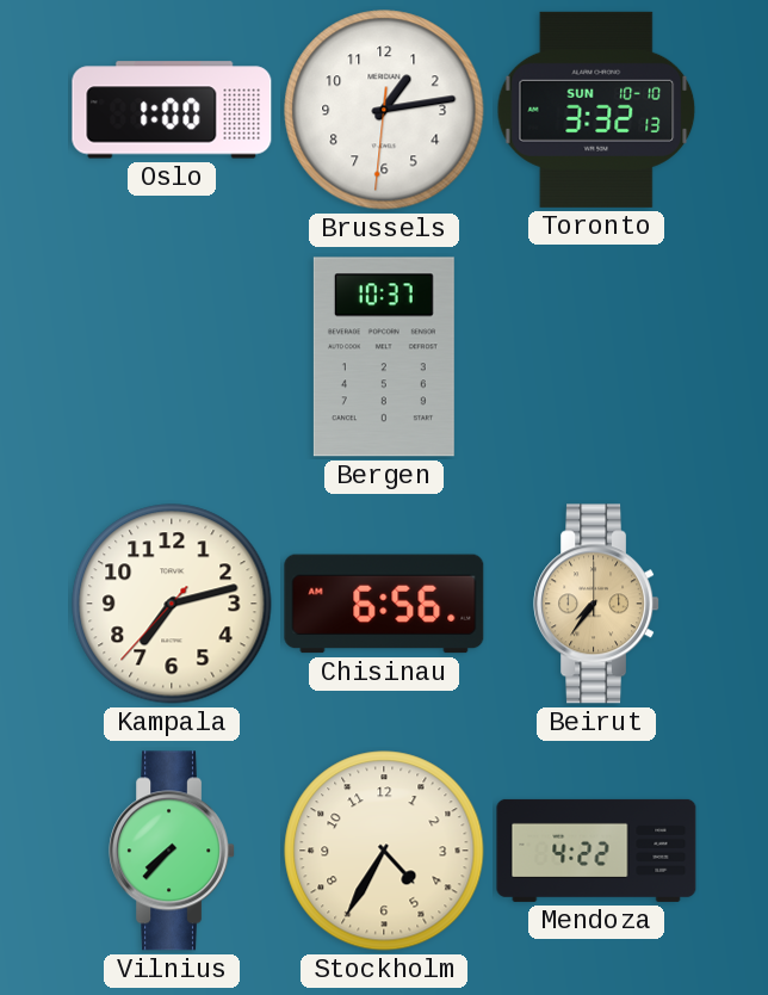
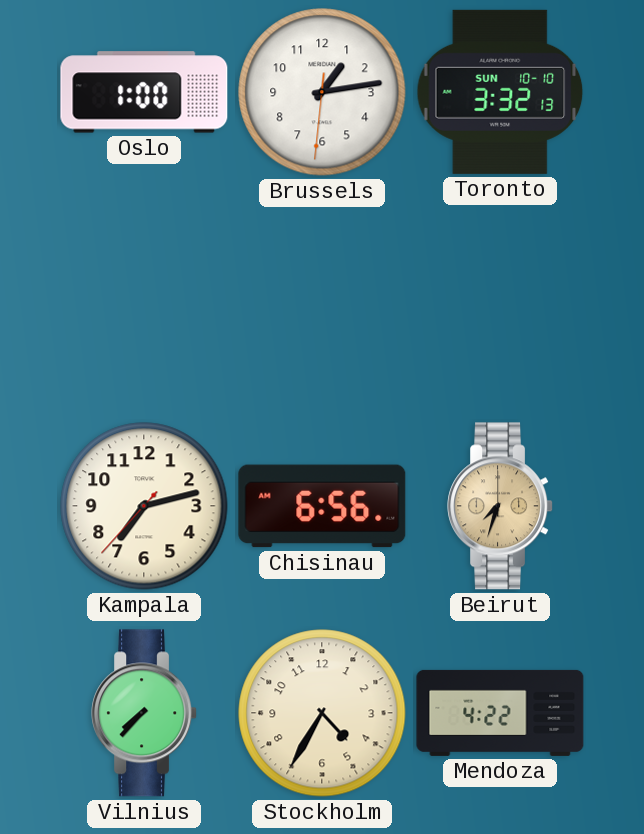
Bergen: 10:37 -> none
Beirut: 7:36 -> 7:33
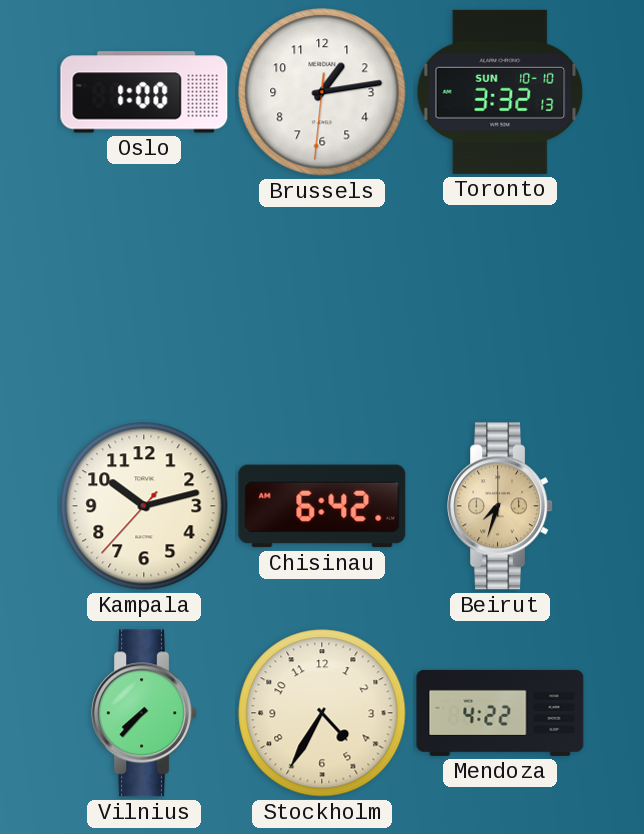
Kampala: 7:12 -> 10:12
Chisinau: 6:56 -> 6:42
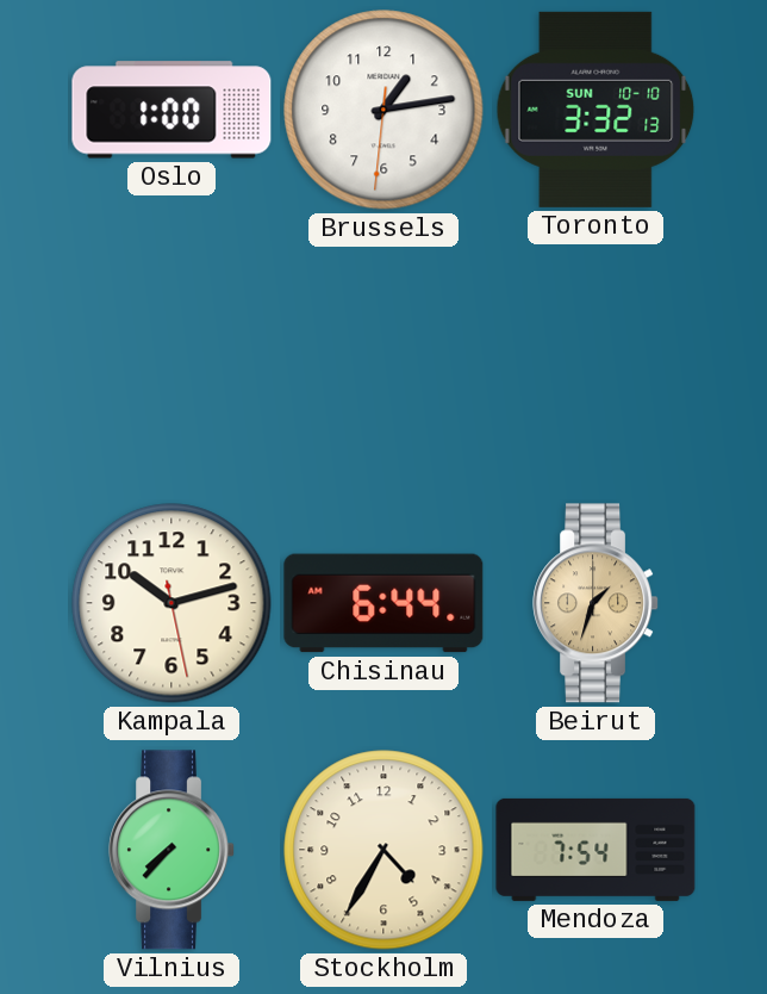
Kampala: 10:12:37 -> 10:12:28
Chisinau: 6:42 -> 6:44
Beirut: 7:33 -> 1:33
Mendoza: 4:22 -> 7:54
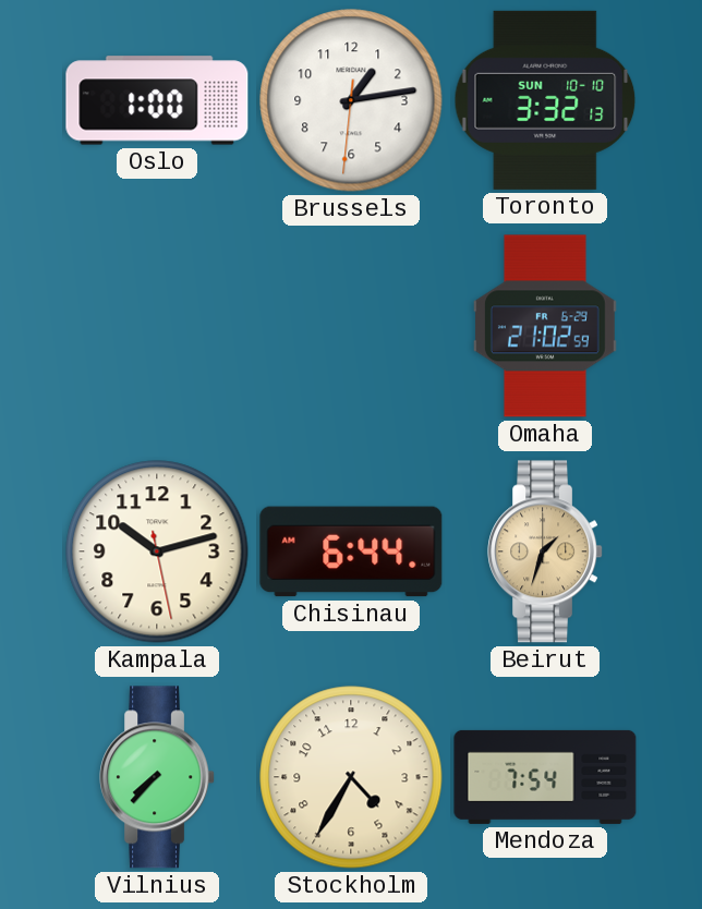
Omaha: none -> 21:02
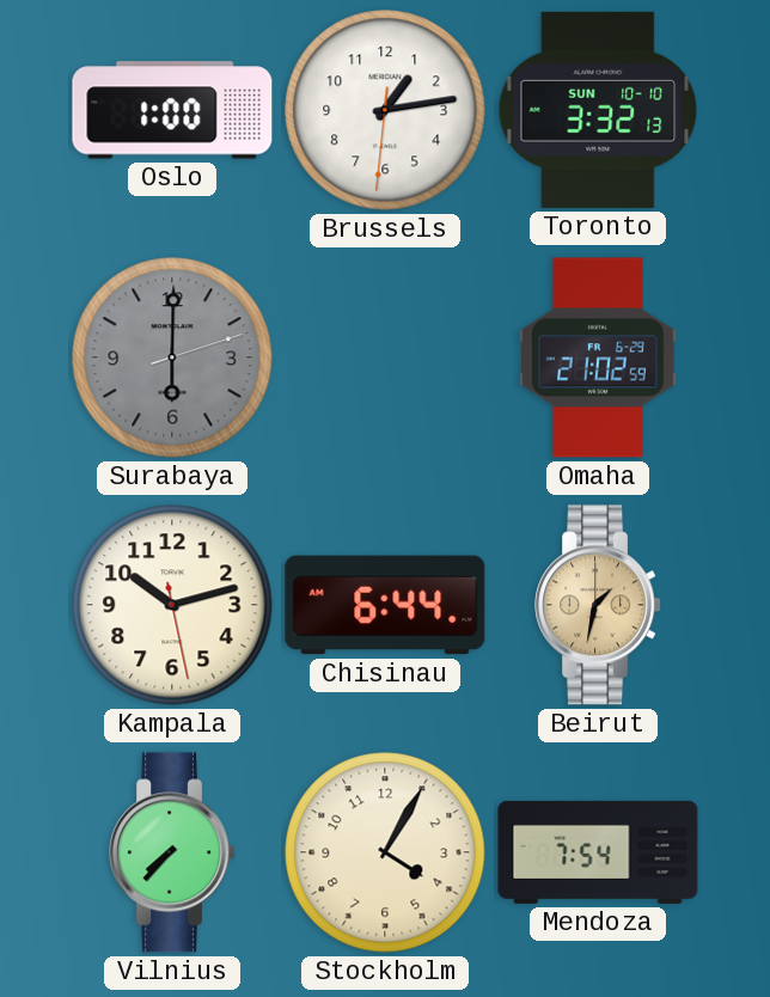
Surabaya: none -> 6:00
Beirut: 1:33 -> 1:32
Stockholm: 4:35 -> 4:05
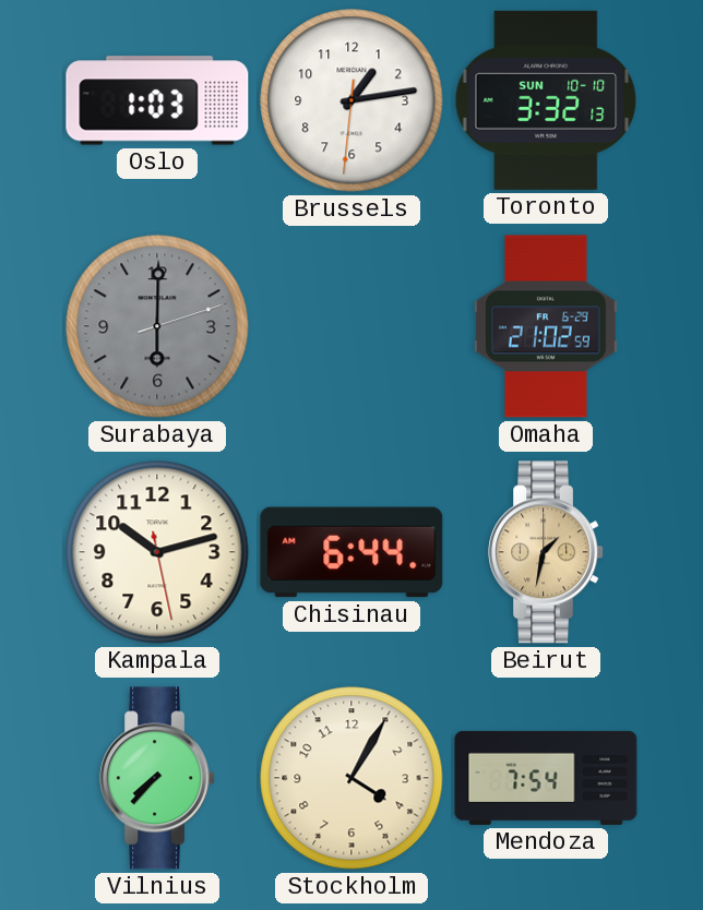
Oslo: 1:00 -> 1:03
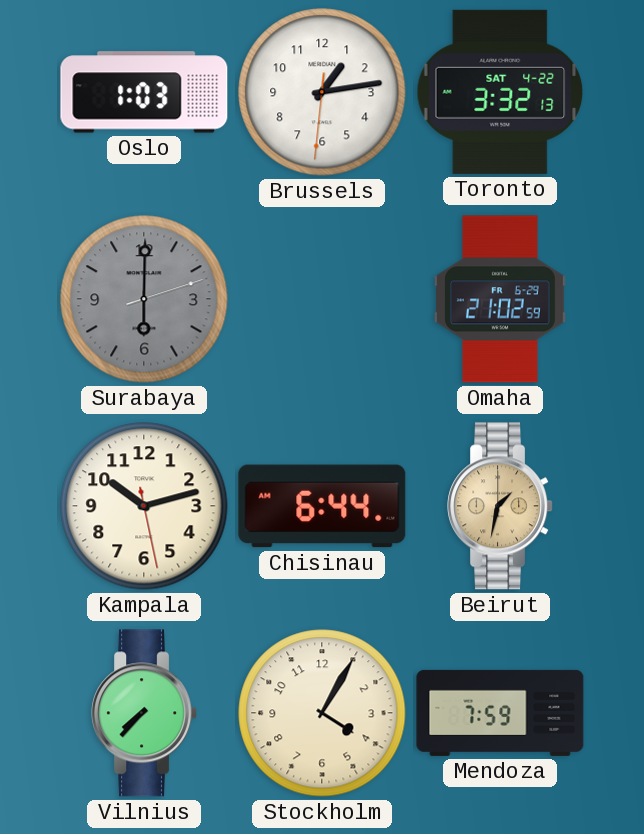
Toronto date: SUN 10-10 -> SAT 4-22
Mendoza: 7:54 -> 7:59
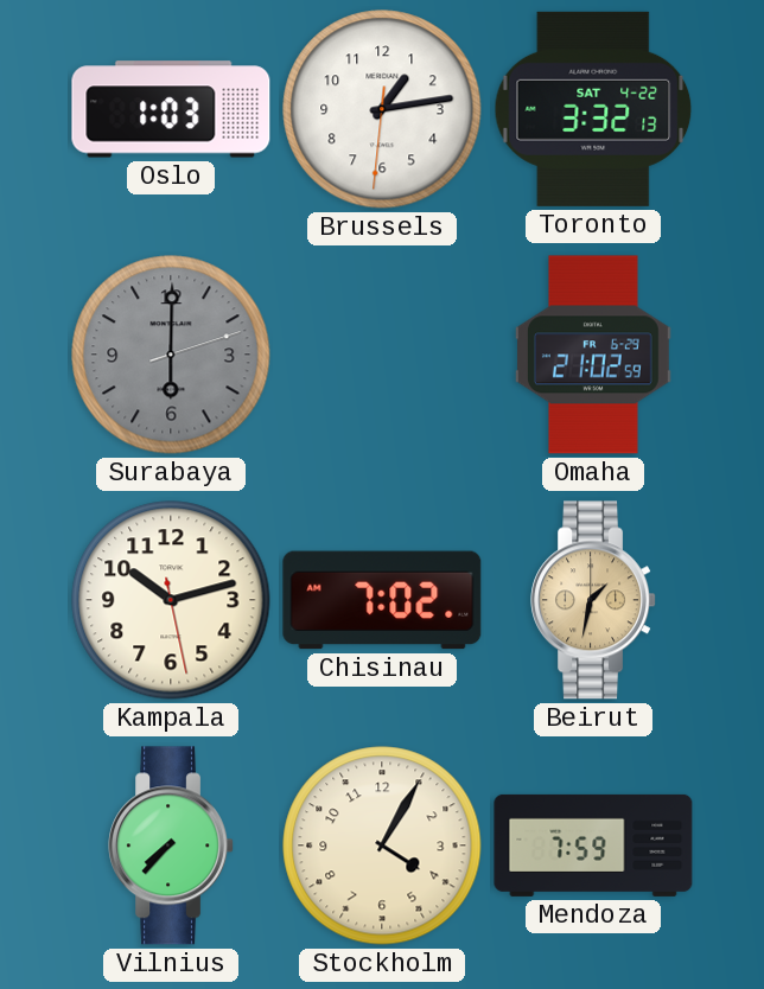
Chisinau: 6:44 -> 7:02
